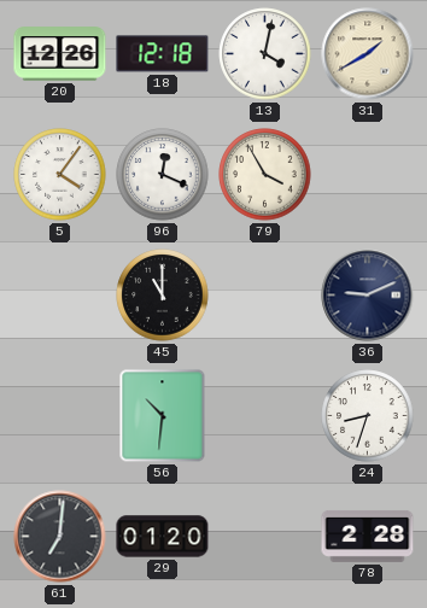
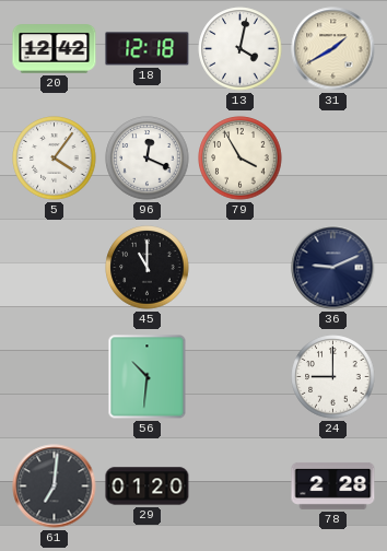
20: 12:26 -> 12:42
24: 8:33 -> 9:00
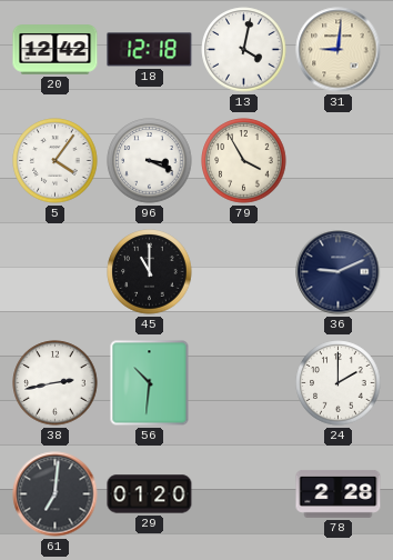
31: 1:40 -> 9:01
96: 12:19 -> 3:19
38: none -> 2:43
24: 9:00 -> 2:00
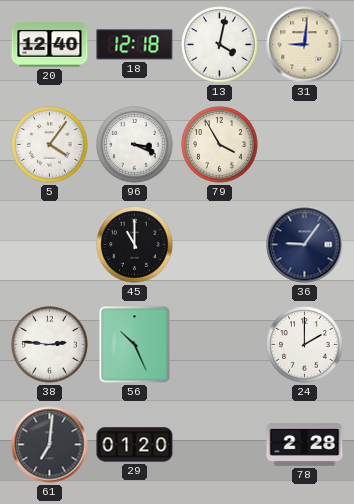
20: 12:42 -> 12:40
36: 9:11 -> 9:06
38: 2:43 -> 2:46
56: 10:31 -> 10:26
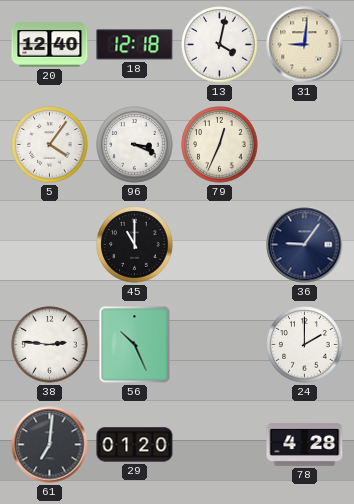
79: 3:55 -> 12:34
78: 2:28 -> 4:28
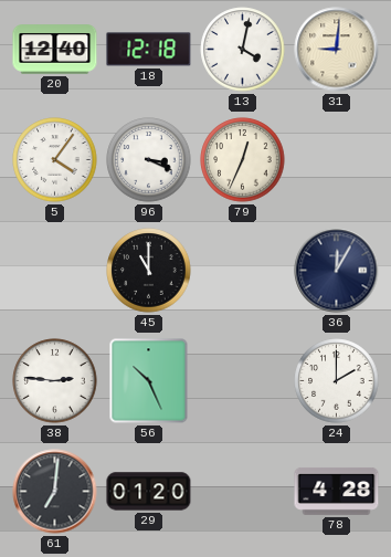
36: 9:06 -> 12:05
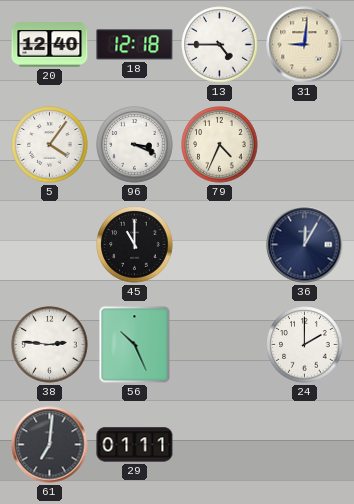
13: 4:02 -> 4:45
79: 12:34 -> 4:34
29: 01:20 -> 01:11
78: 4:28 -> none
